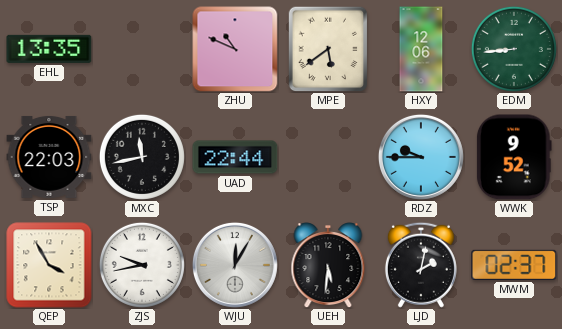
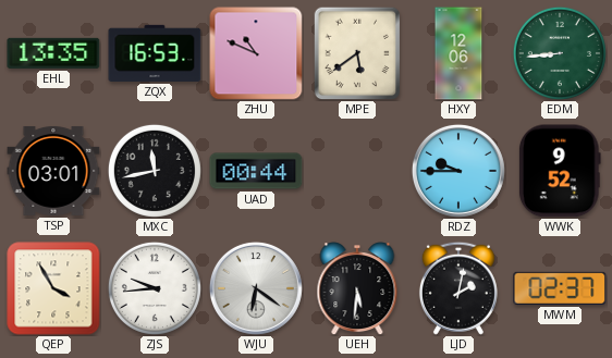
ZQX: none -> 16:53
TSP: 22:03 -> 03:01
UAD: 22:44 -> 00:44
ZJS: 9:43 -> 9:44
WJU: 12:05 -> 6:21
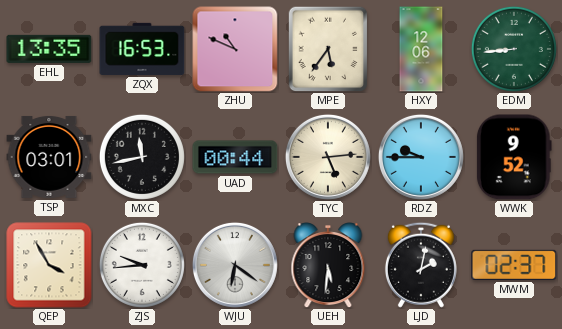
MPE: 5:39 -> 5:36
TYC: none -> 5:14
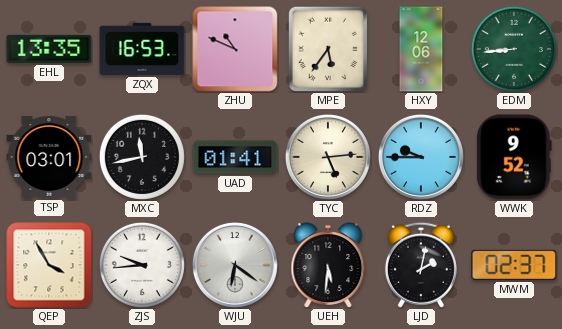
UAD: 00:44 -> 01:41
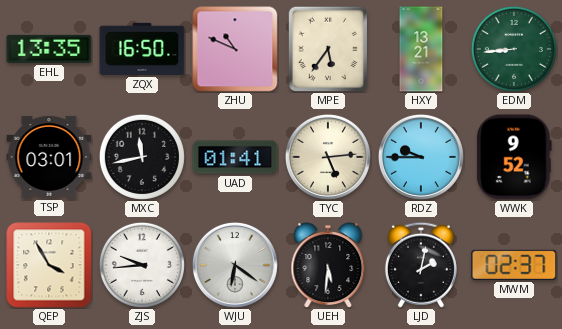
ZQX: 16:53 -> 16:50
HXY: 12:06 -> 13:21
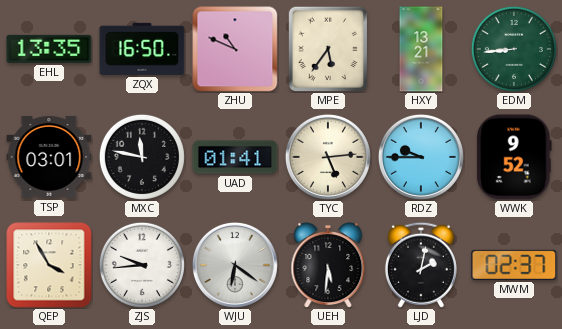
MXC: 11:43 -> 11:47
